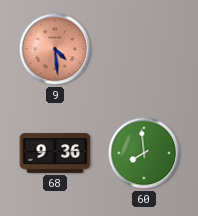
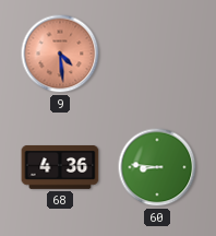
68: 9:36 -> 4:36
60: 7:59 -> 8:46
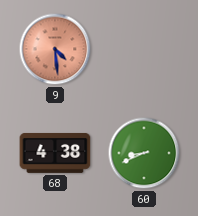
68: 4:36 -> 4:38
60: 8:46 -> 8:41
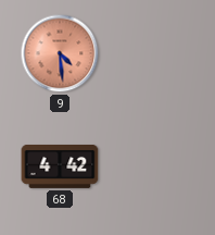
68: 4:38 -> 4:42
60: 8:41 -> none
